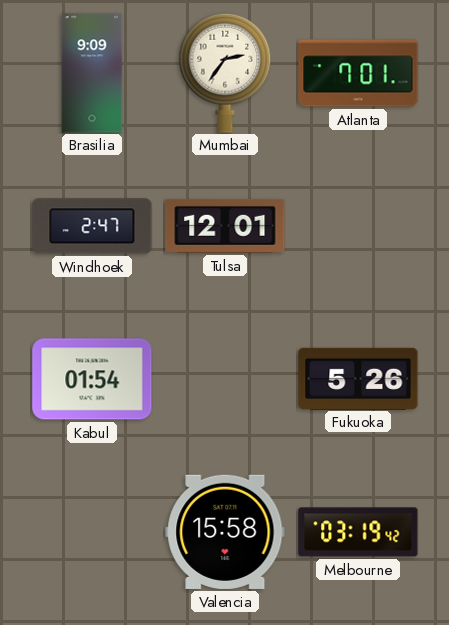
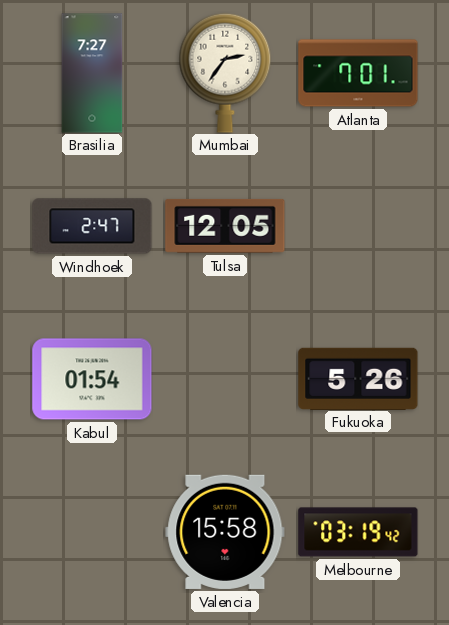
Brasilia: 9:09 -> 7:27
Tulsa: 12:01 -> 12:05
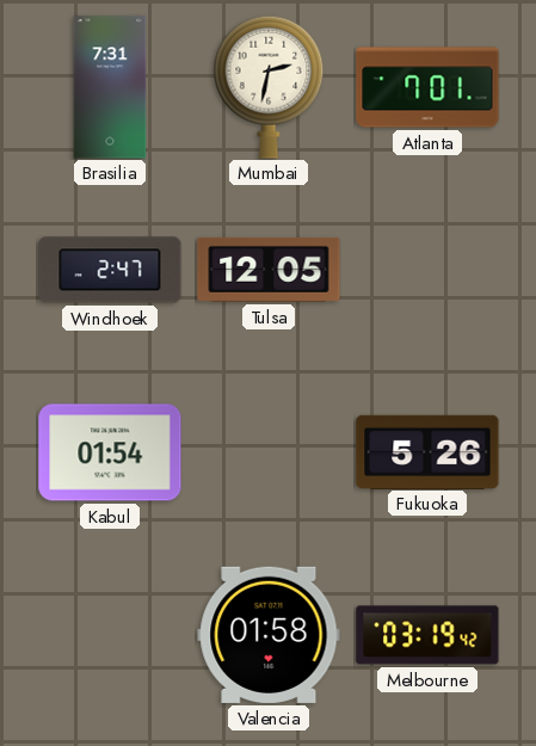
Brasilia: 7:27 -> 7:31
Mumbai: 2:36 -> 2:32
Valencia: 15:58 -> 01:58
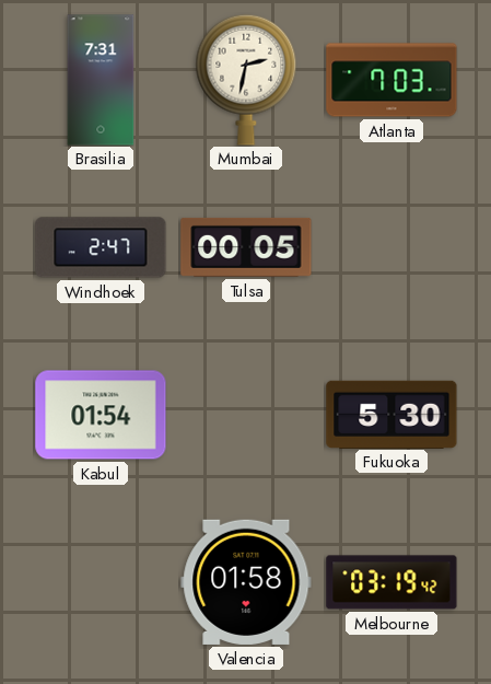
Atlanta: 7:01 -> 7:03
Tulsa: 12:05 -> 00:05
Fukuoka: 5:26 -> 5:30
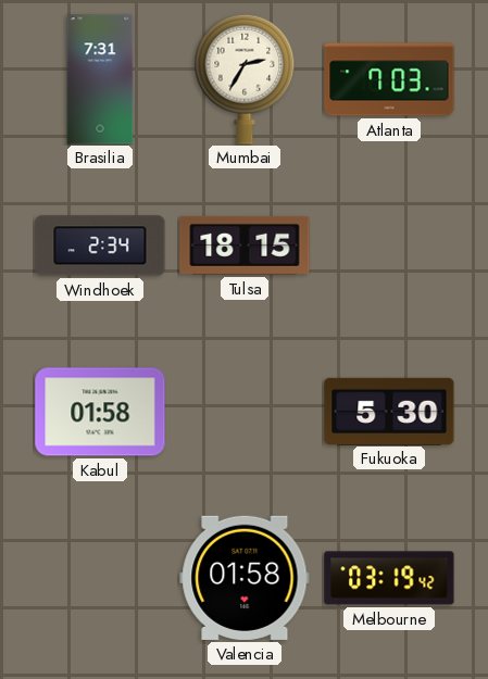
Mumbai: 2:32 -> 2:35
Windhoek: 2:47 -> 2:34
Tulsa: 00:05 -> 18:15
Kabul: 01:54 -> 01:58
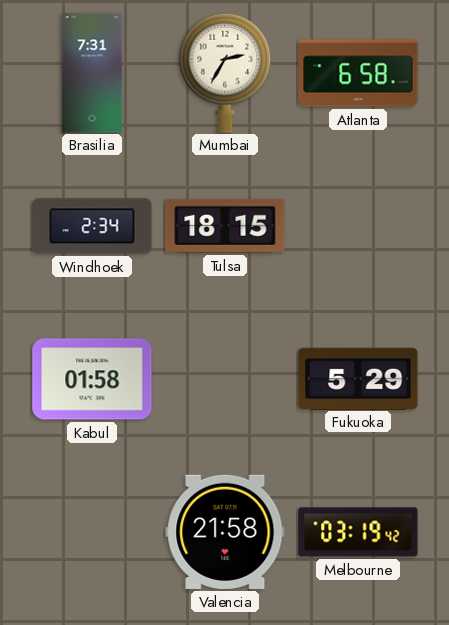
Atlanta: 7:03 -> 6:58
Fukuoka: 5:30 -> 5:29
Valencia: 01:58 -> 21:58
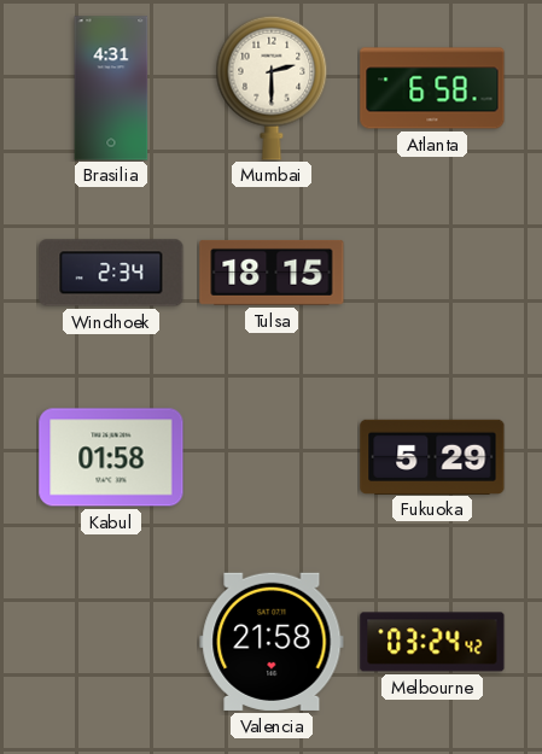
Brasilia: 7:31 -> 4:31
Mumbai: 2:35 -> 2:30
Melbourne: 03:19 -> 03:24
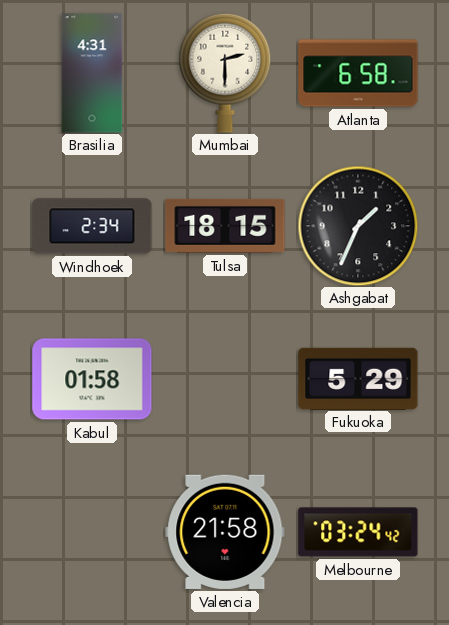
Ashgabat: none -> 1:34
